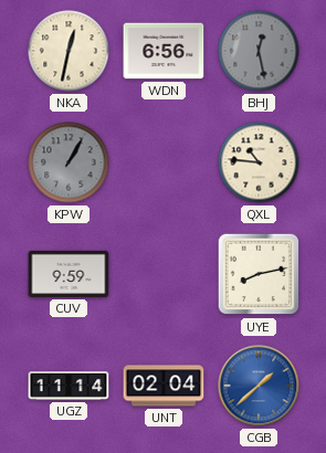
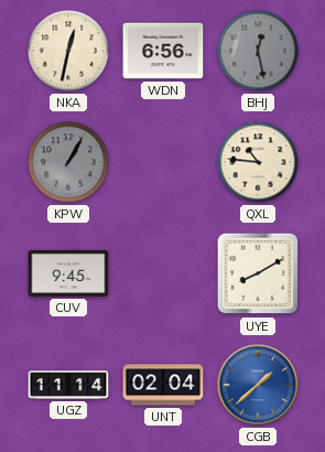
CUV: 9:59 -> 9:45
UYE: 8:13 -> 8:10
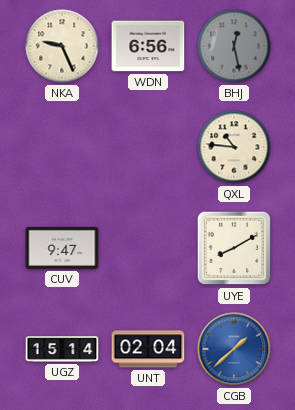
NKA: 12:32 -> 9:26
KPW: 1:05 -> none
CUV: 9:45 -> 9:47
UGZ: 11:14 -> 15:14
